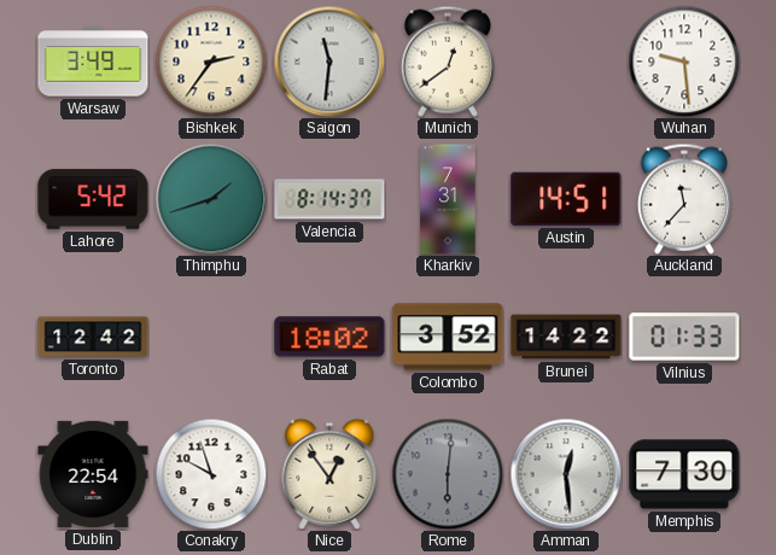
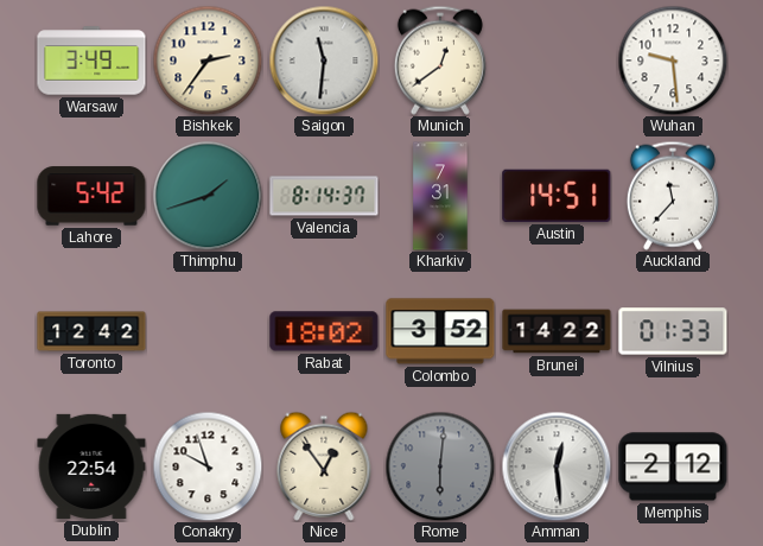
Memphis: 7:30 -> 2:12
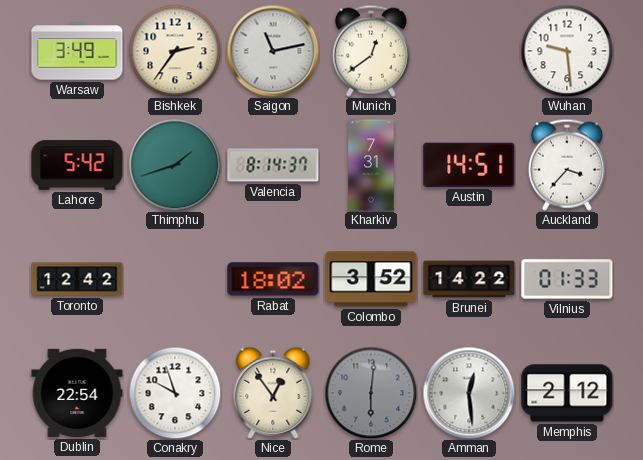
Saigon: 11:31 -> 11:13
Auckland: 11:37 -> 3:37
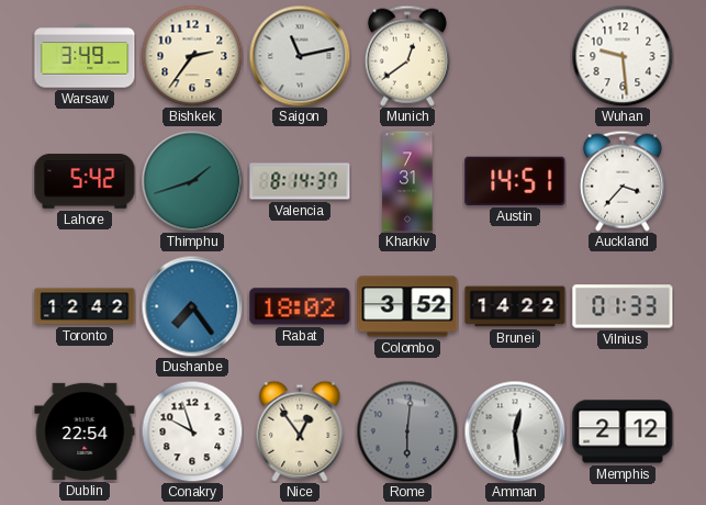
Dushanbe: none -> 7:24
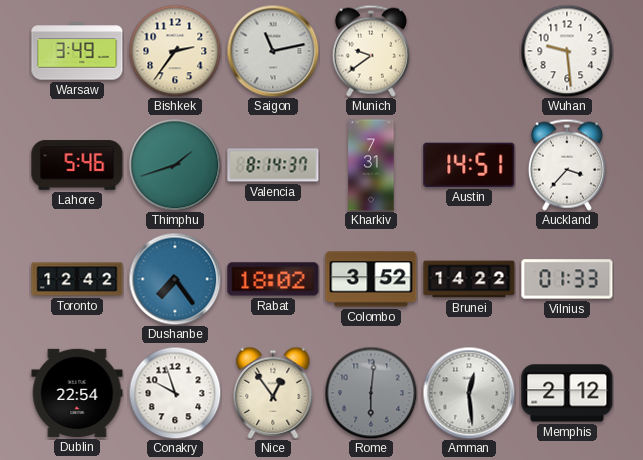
Munich: 12:39 -> 9:39
Lahore: 5:42 -> 5:46
